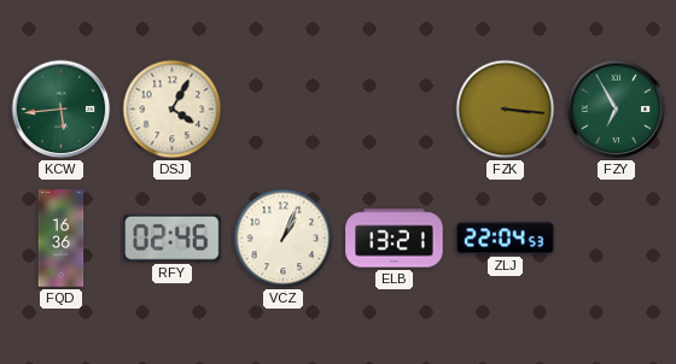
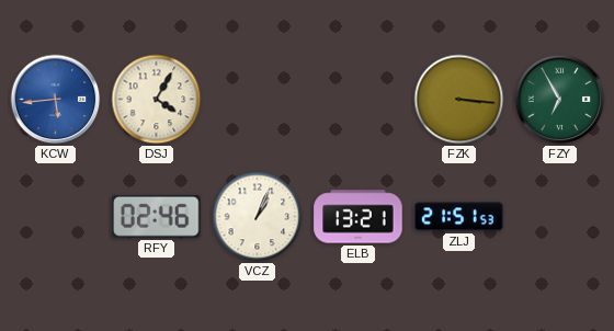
KCW dial: green -> blue
FQD: 16:36 -> none
ZLJ: 22:04 -> 21:51
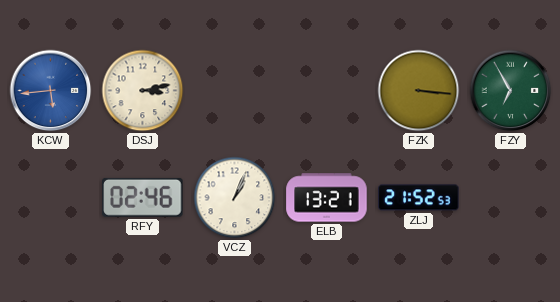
DSJ: 4:05 -> 3:13
ZLJ: 21:51 -> 21:52
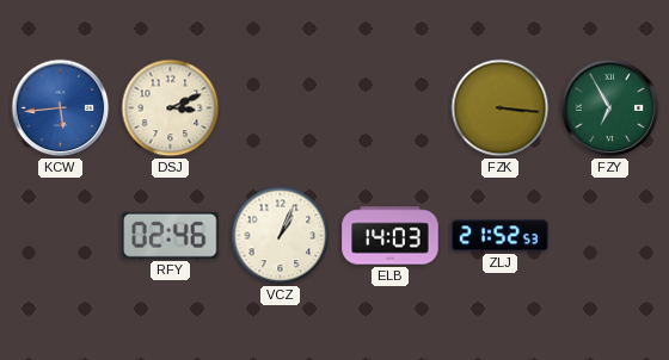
DSJ: 3:13 -> 3:11
ELB: 13:21 -> 14:03
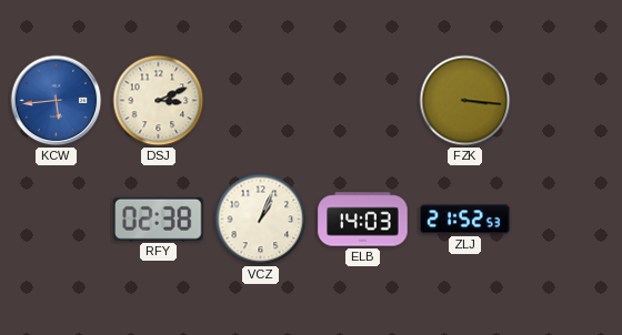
FZY: 6:55 -> none
RFY: 02:46 -> 02:38
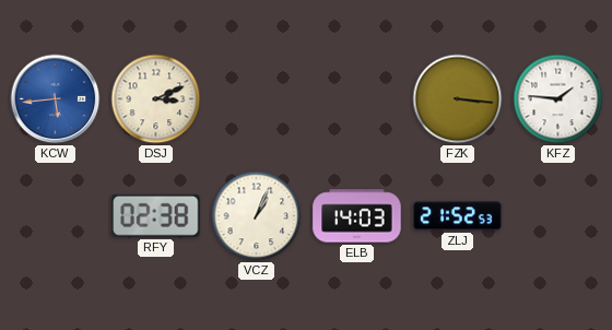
KFZ: none -> 1:46
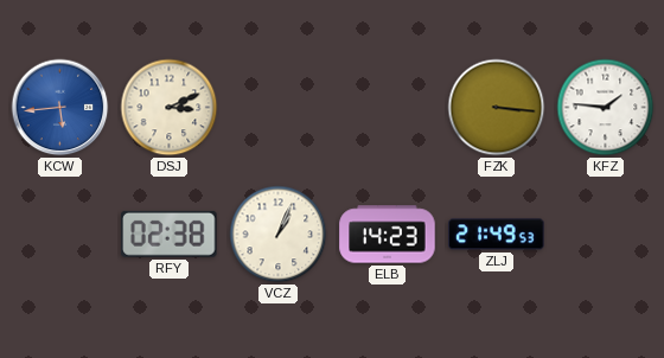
ELB: 14:03 -> 14:23
ZLJ: 21:52 -> 21:49
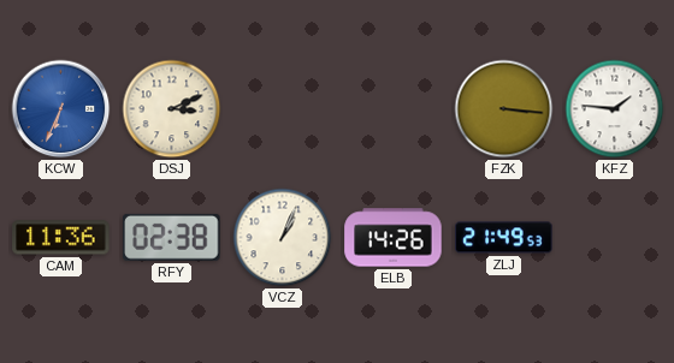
KCW: 5:44 -> 6:34
CAM: none -> 11:36
ELB: 14:23 -> 14:26
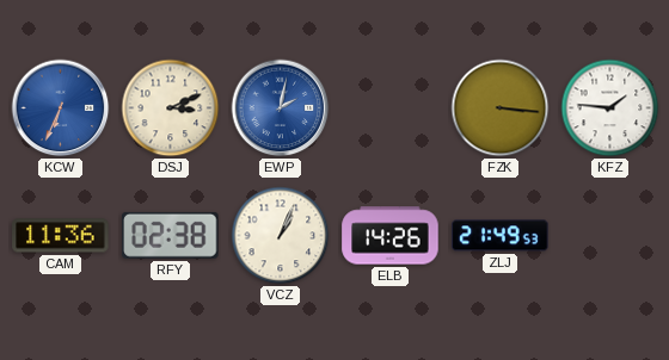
EWP: none -> 2:02
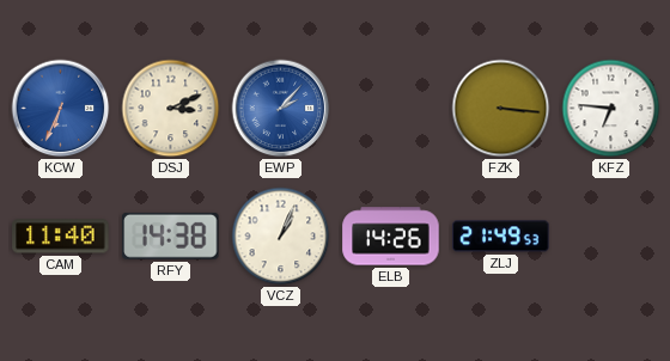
EWP: 2:02 -> 2:07
KFZ: 1:46 -> 6:46
CAM: 11:36 -> 11:40
RFY: 02:38 -> 14:38
